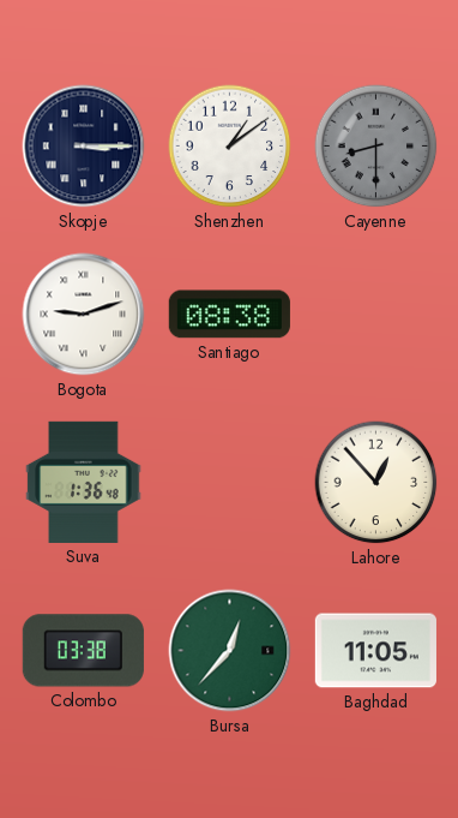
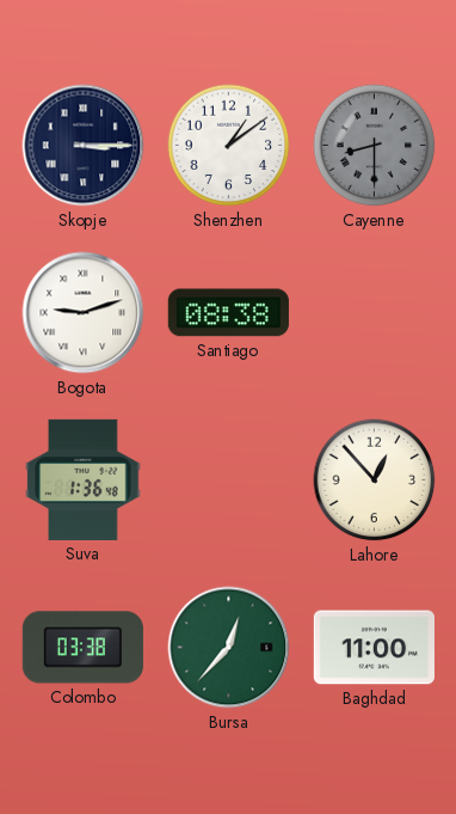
Baghdad: 11:05 -> 11:00
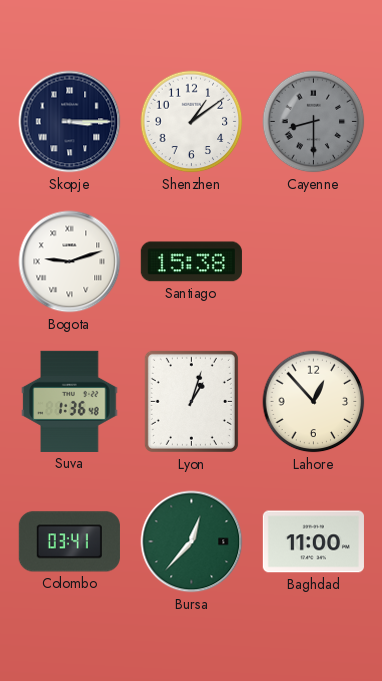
Santiago: 08:38 -> 15:38
Lyon: none -> 1:03
Colombo: 03:38 -> 03:41
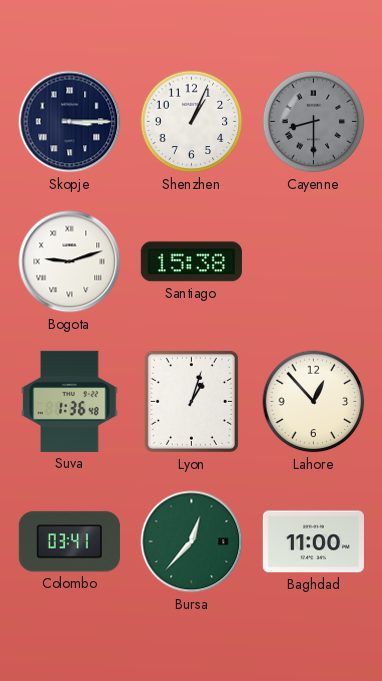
Shenzhen: 1:09 -> 1:04
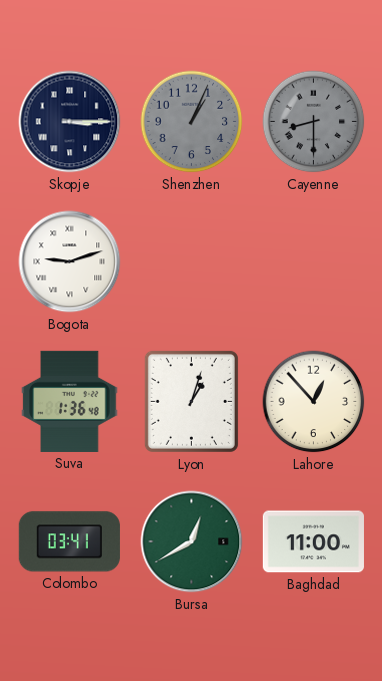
Shenzhen dial: white -> grey
Santiago: 15:38 -> none
Bursa: 12:37 -> 12:40
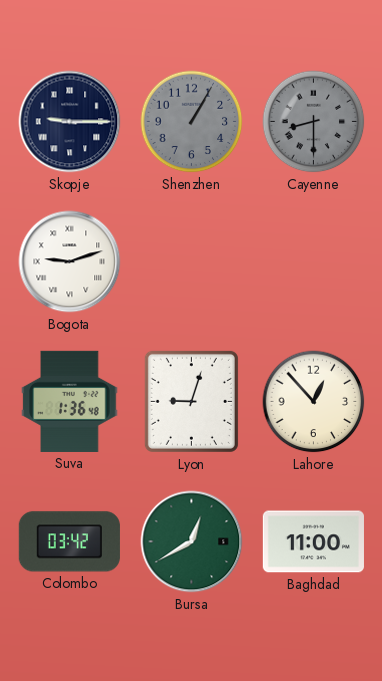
Skopje: 3:15 -> 9:15
Shenzhen: 1:04 -> 1:05
Lyon: 1:03 -> 9:03
Colombo: 03:41 -> 03:42
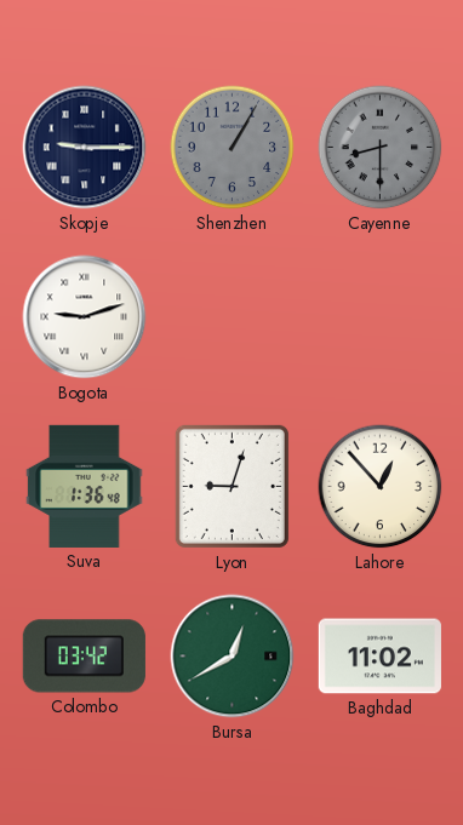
Baghdad: 11:00 -> 11:02
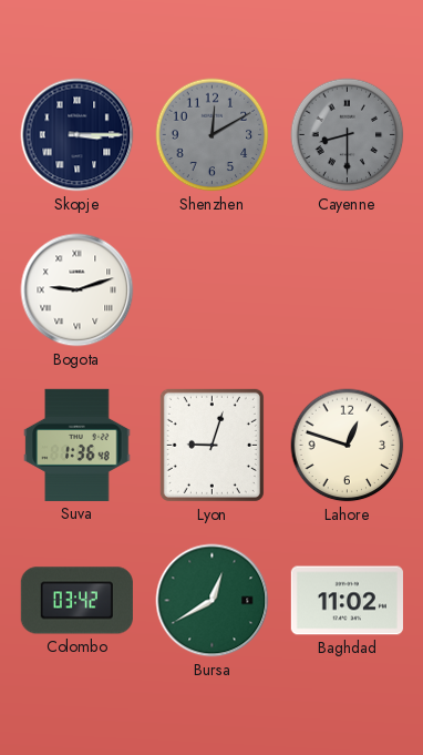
Skopje: 9:15 -> 3:15
Shenzhen: 1:05 -> 12:10
Lahore: 12:53 -> 12:48
